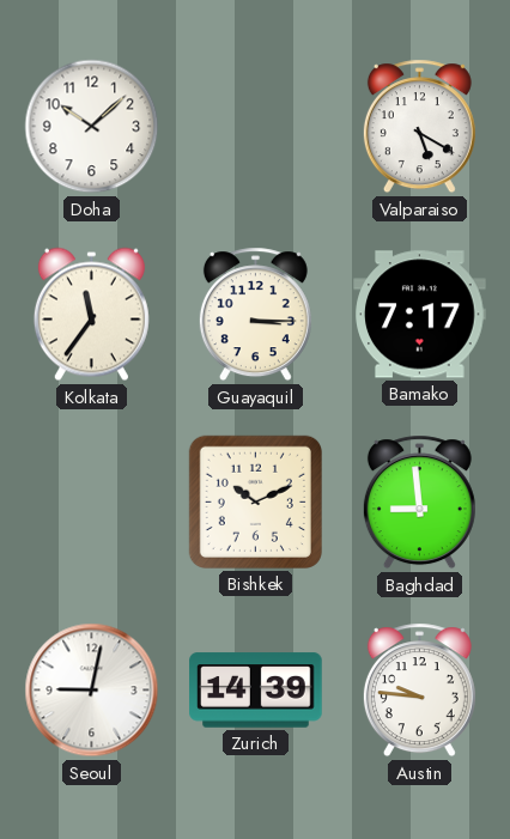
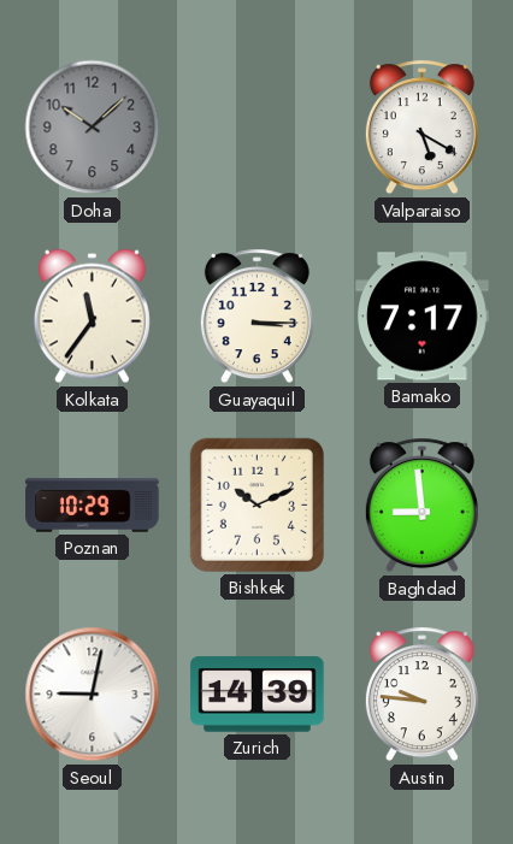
Doha dial: white -> grey
Poznan: none -> 10:29
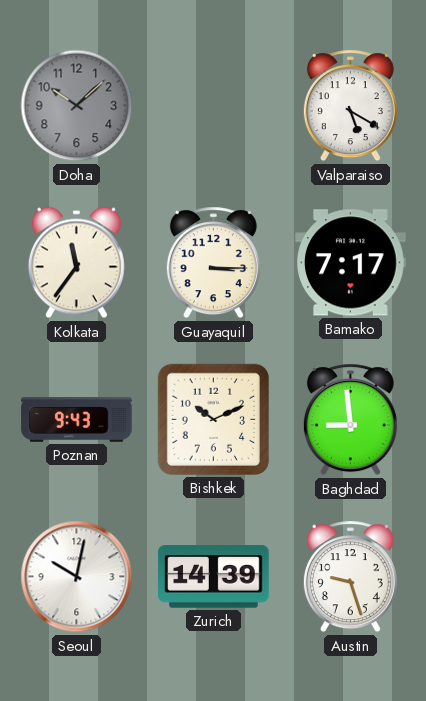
Poznan: 10:29 -> 9:43
Seoul: 9:02 -> 10:02
Austin: 9:46 -> 9:27
